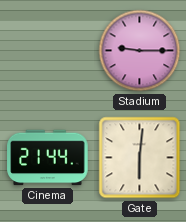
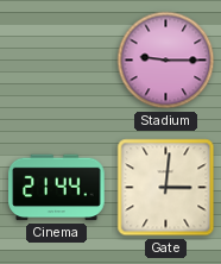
Gate: 6:01 -> 3:01
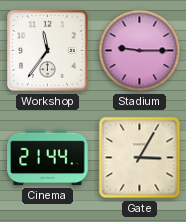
Workshop: none -> 11:36
Gate: 3:01 -> 3:05
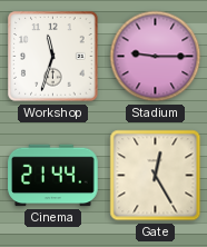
Workshop: 11:36 -> 11:33
Gate: 3:05 -> 12:25
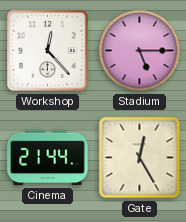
Workshop: 11:33 -> 12:23
Stadium: 9:15 -> 5:15
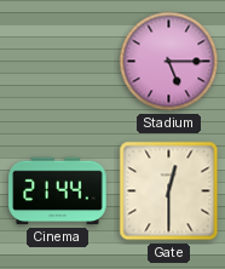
Workshop: 12:23 -> none
Gate: 12:25 -> 12:30
